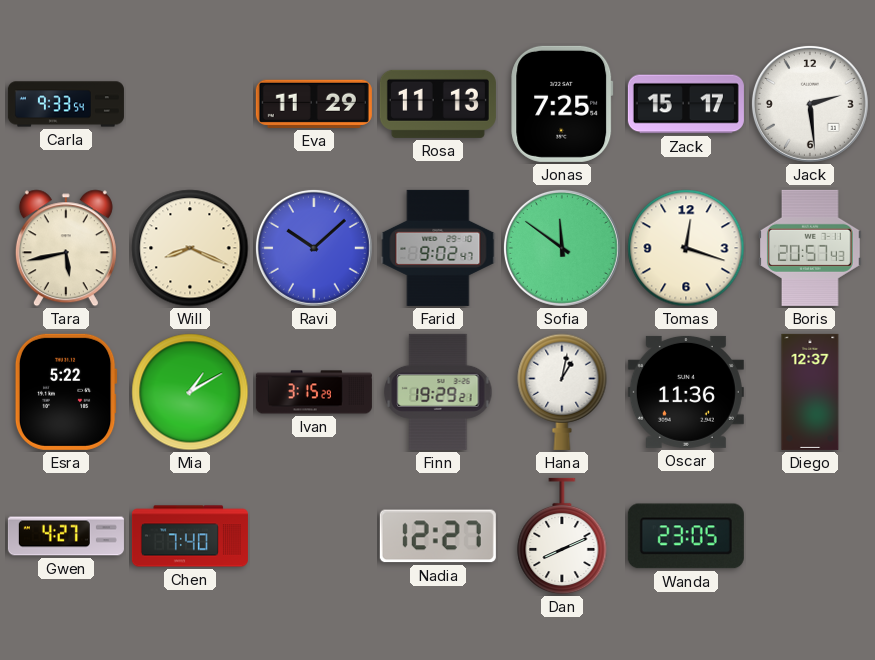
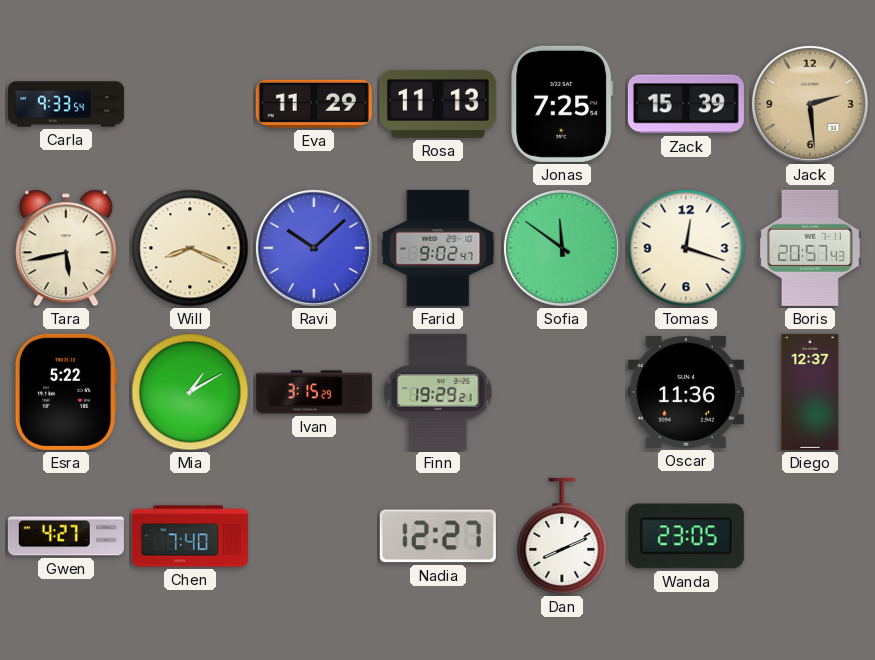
Zack: 15:17 -> 15:39
Jack dial: white -> champagne
Hana: 1:02 -> none
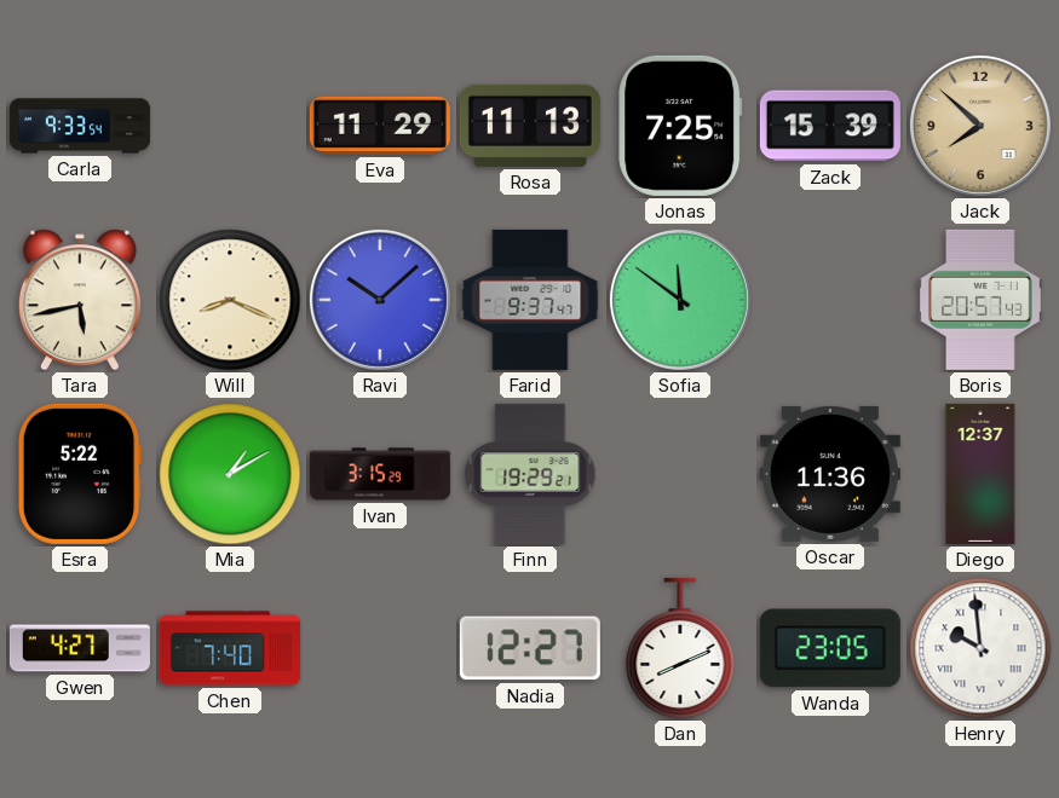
Jack: 2:29 -> 7:52
Farid: 9:02 -> 9:37
Tomas: 12:18 -> none
Henry: none -> 9:59
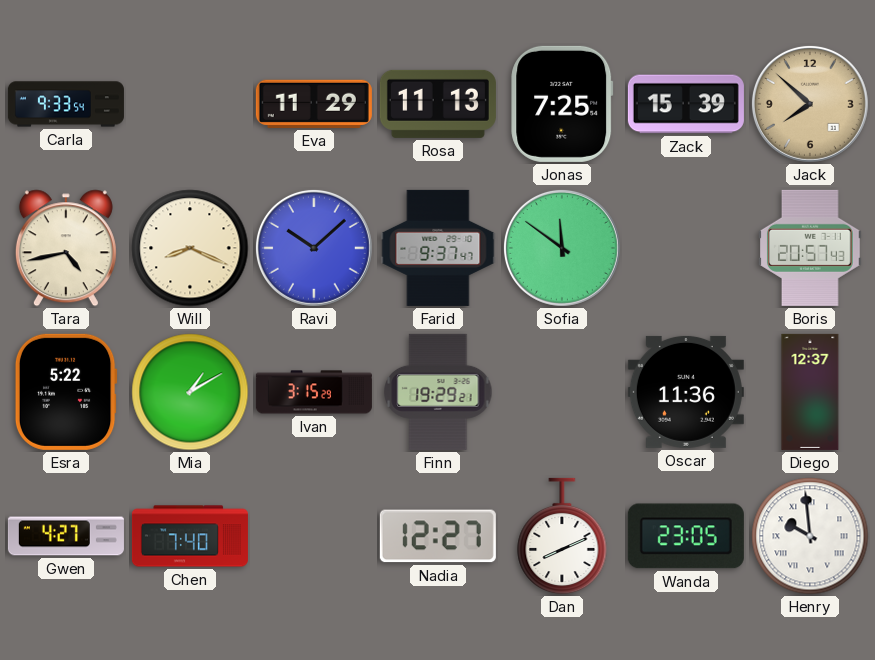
Tara: 5:43 -> 4:43
